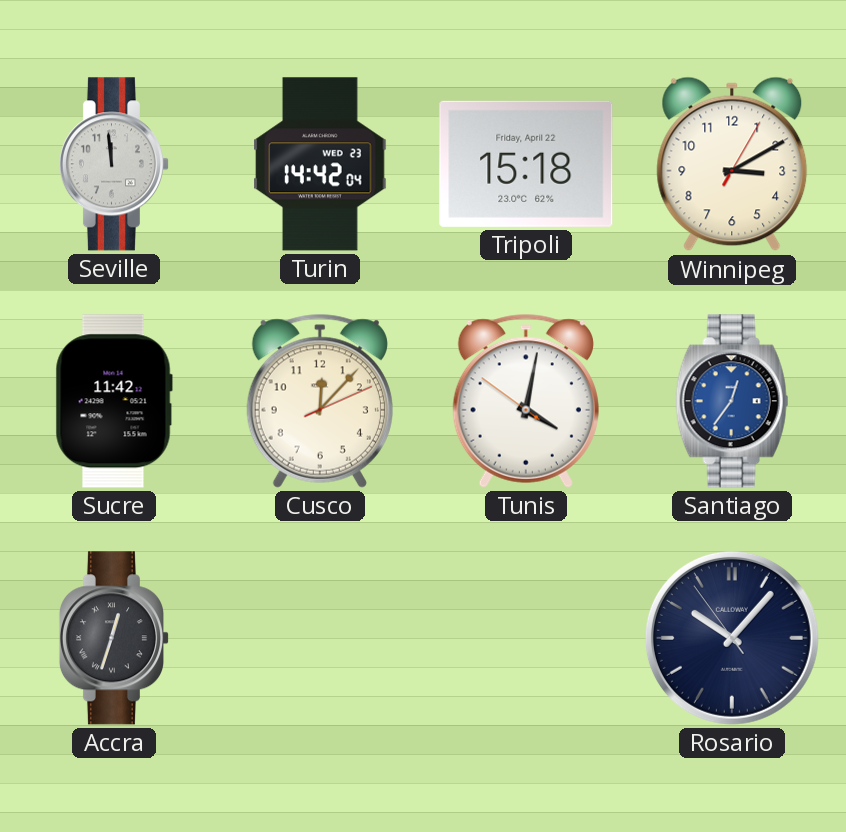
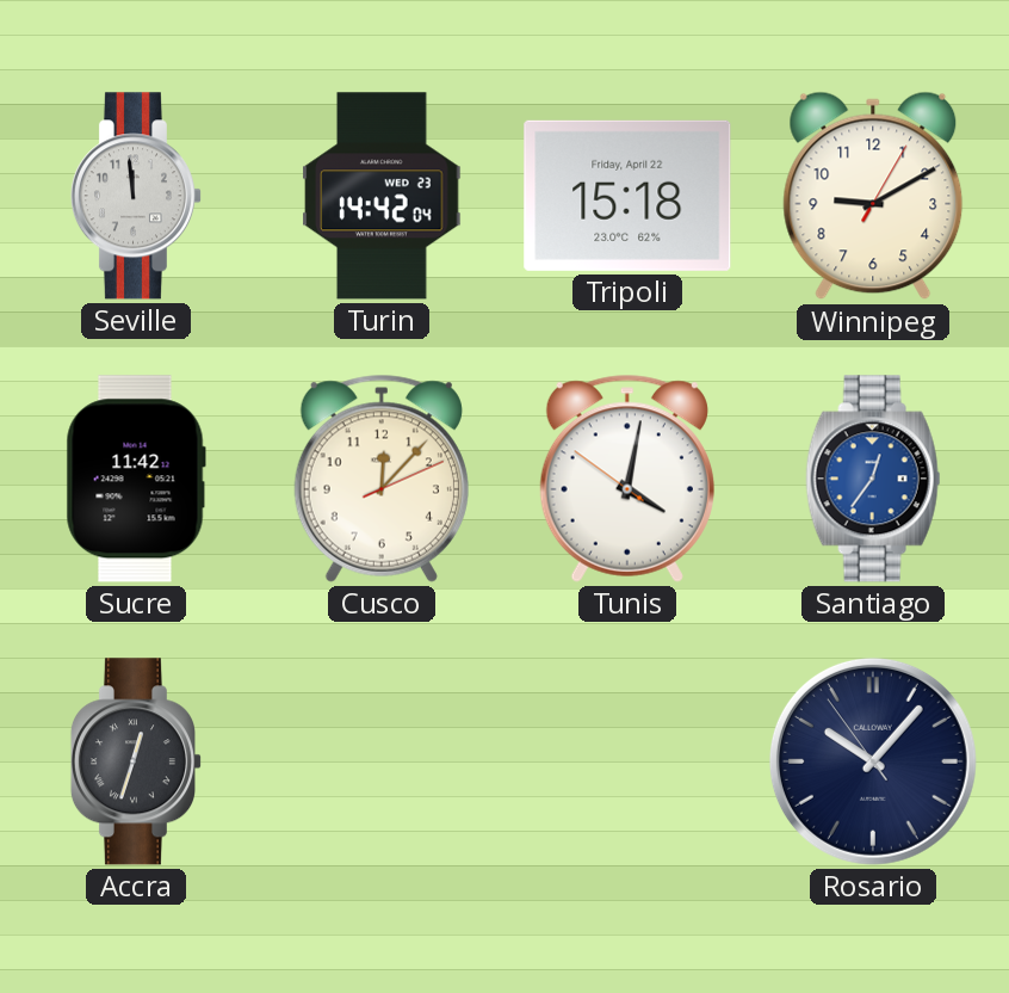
Winnipeg: 3:10 -> 9:10
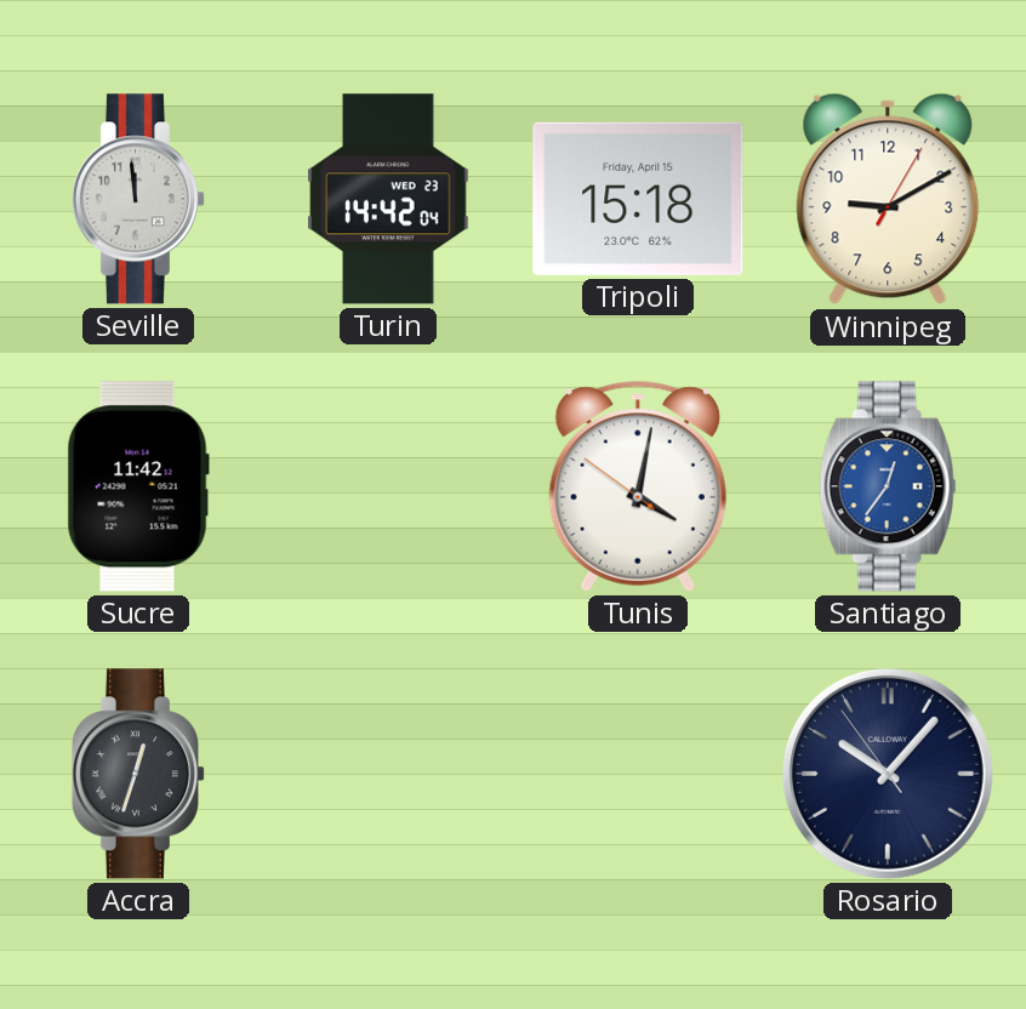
Tripoli date: Friday, April 22 -> Friday, April 15
Cusco: 12:07 -> none
